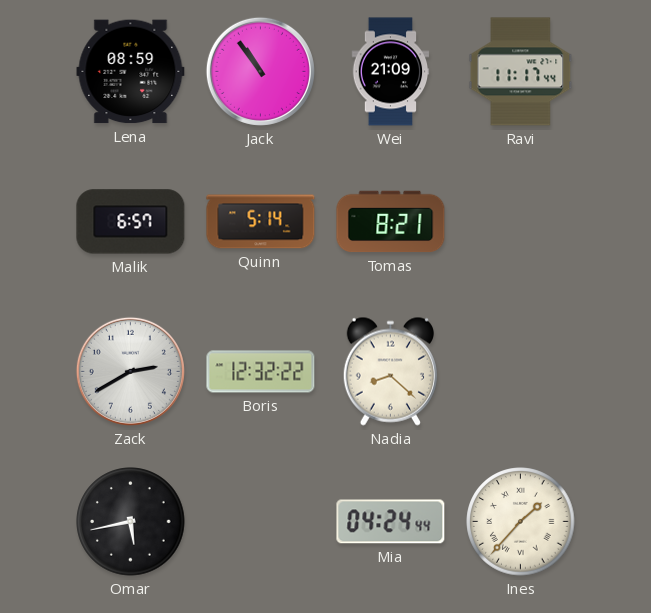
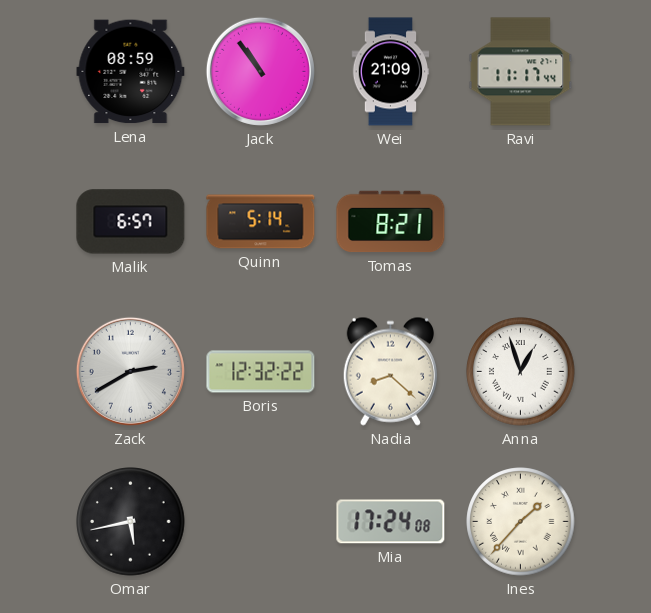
Anna: none -> 12:57
Mia: 04:24 -> 17:24
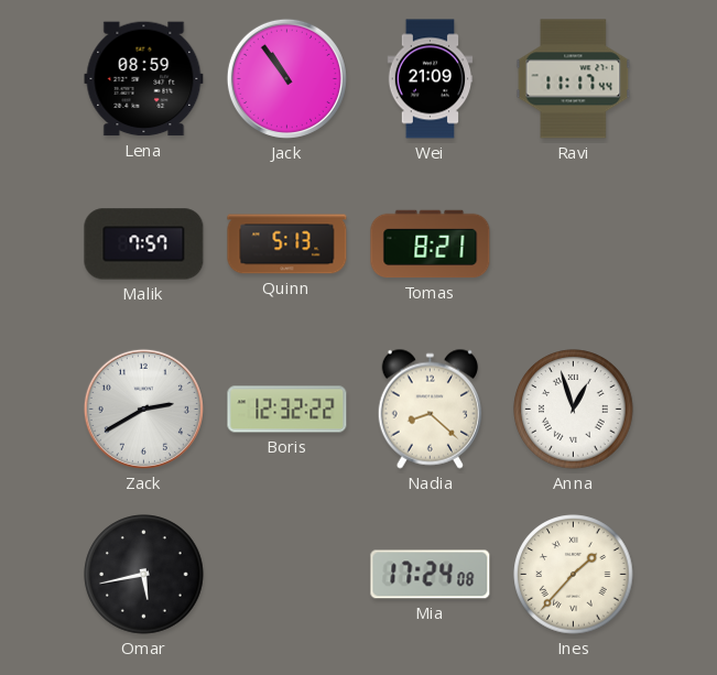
Malik: 6:57 -> 7:57
Quinn: 5:14 -> 5:13
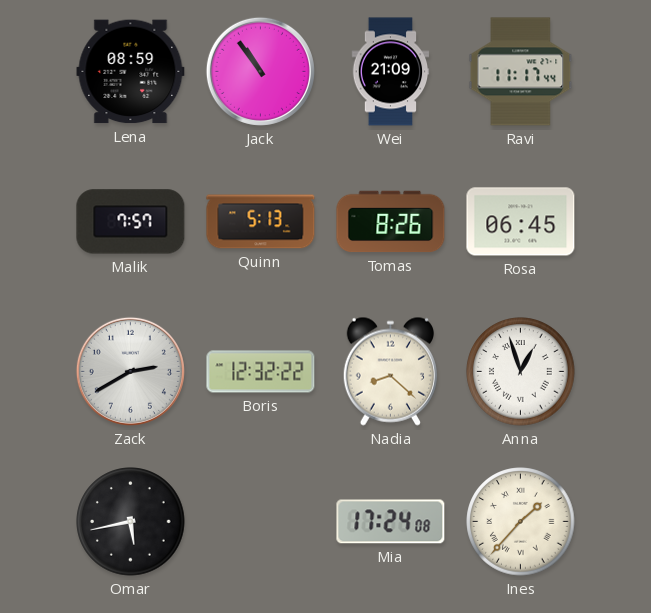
Tomas: 8:21 -> 8:26
Rosa: none -> 06:45
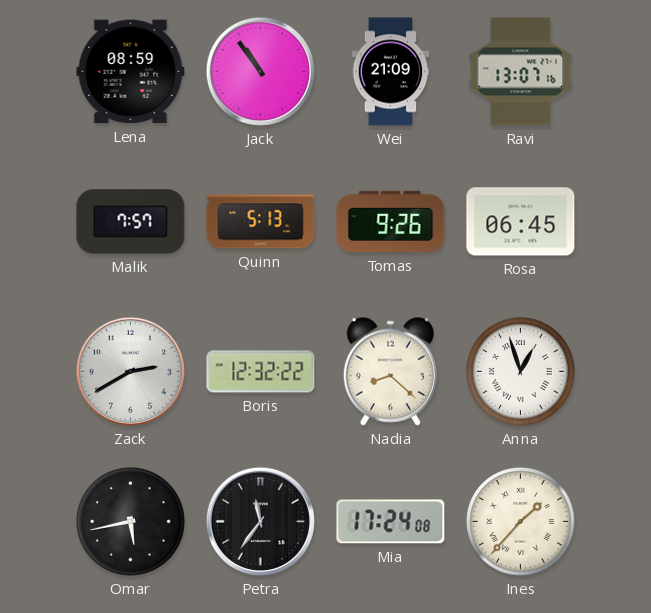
Ravi: 11:17 -> 13:07
Tomas: 8:26 -> 9:26
Petra: none -> 11:36
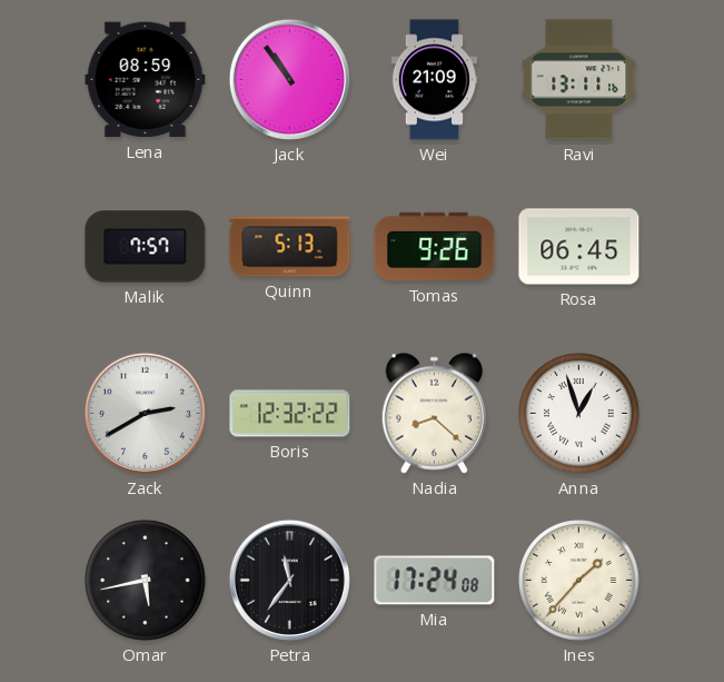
Ravi: 13:07 -> 13:11
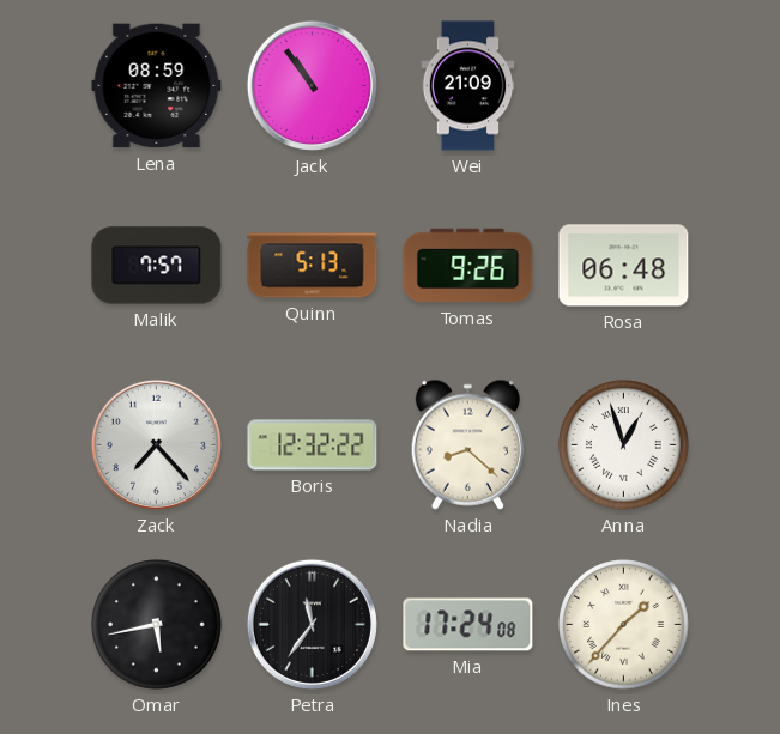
Ravi: 13:11 -> none
Rosa: 06:45 -> 06:48
Zack: 2:40 -> 7:23
